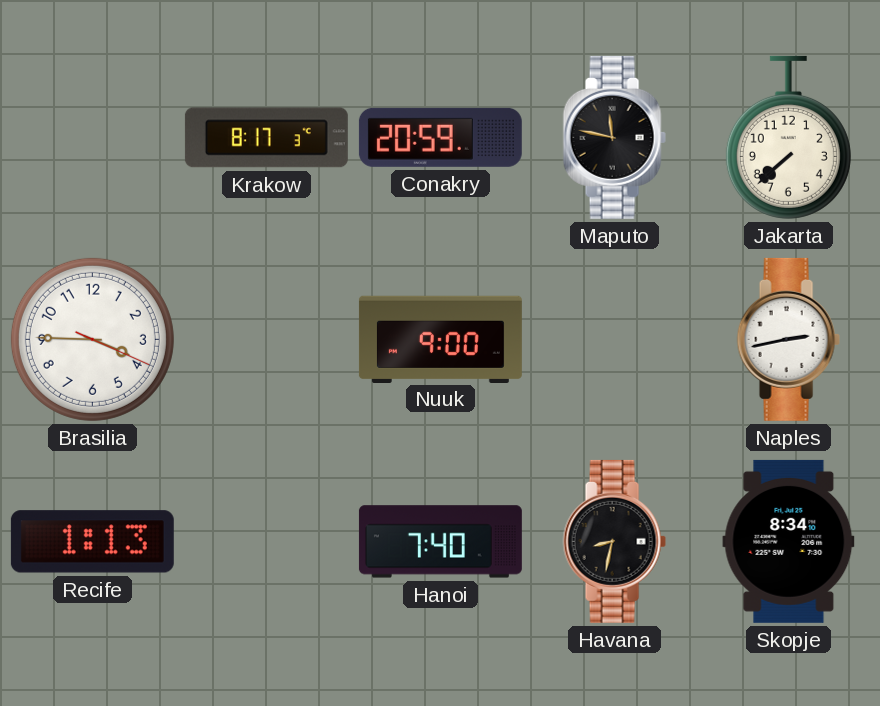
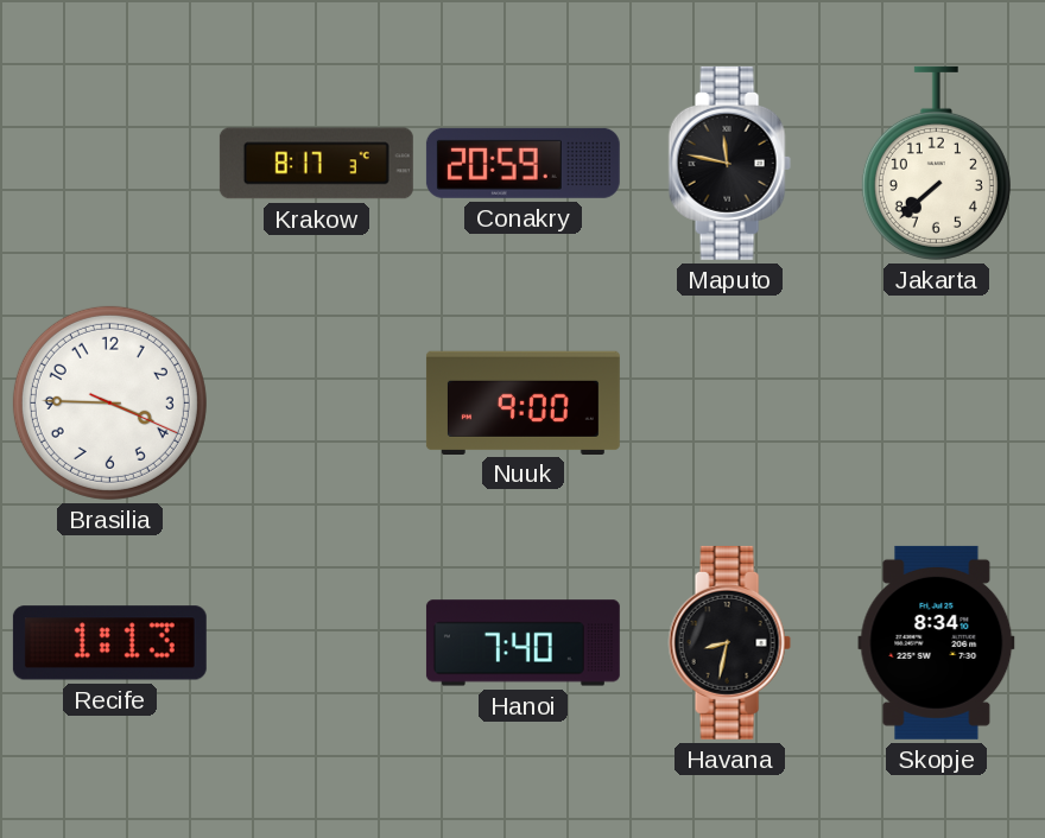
Naples: 2:43 -> none
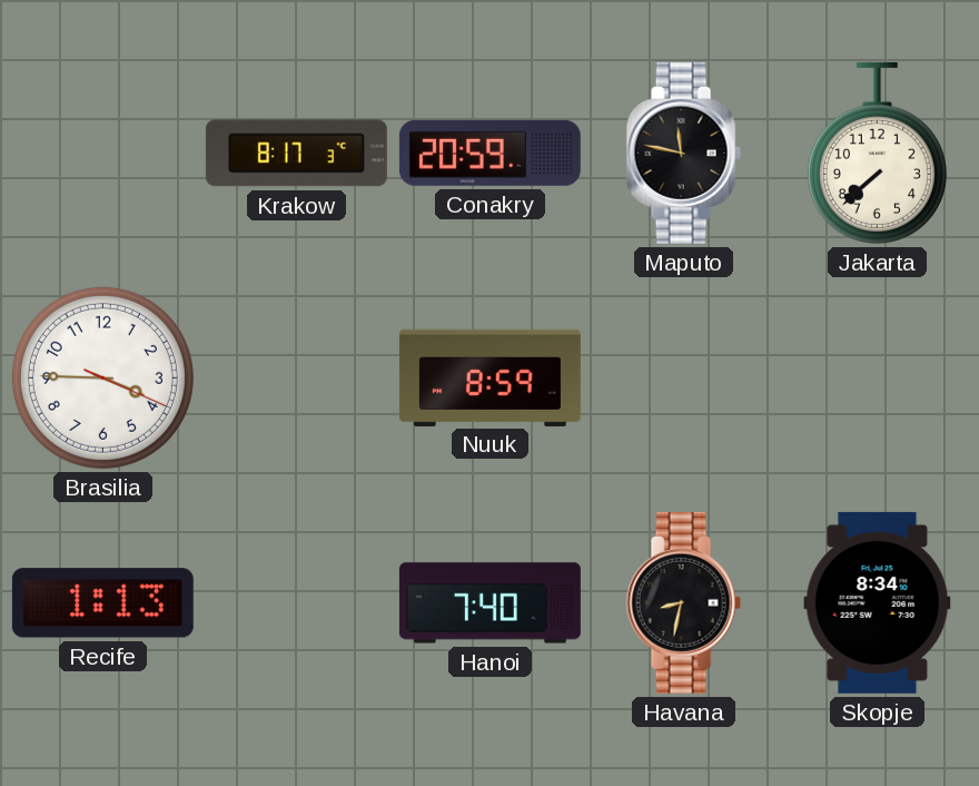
Nuuk: 9:00 -> 8:59
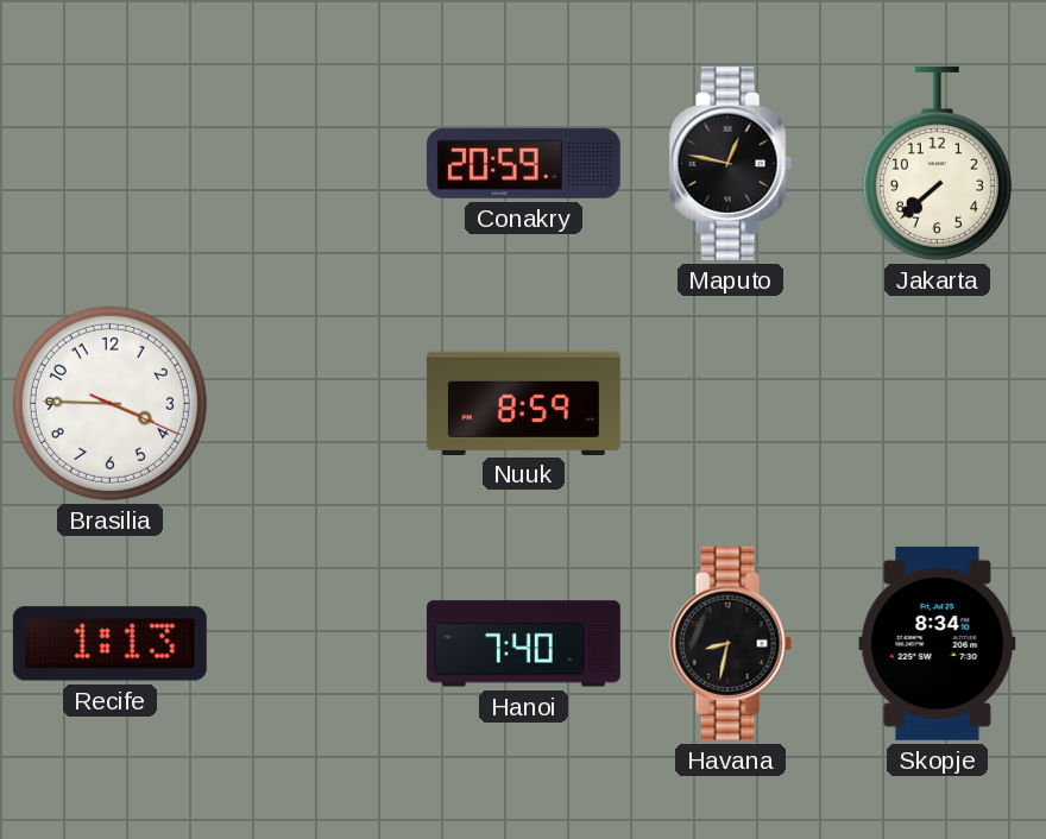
Krakow: 8:17 -> none
Maputo: 11:47 -> 12:47
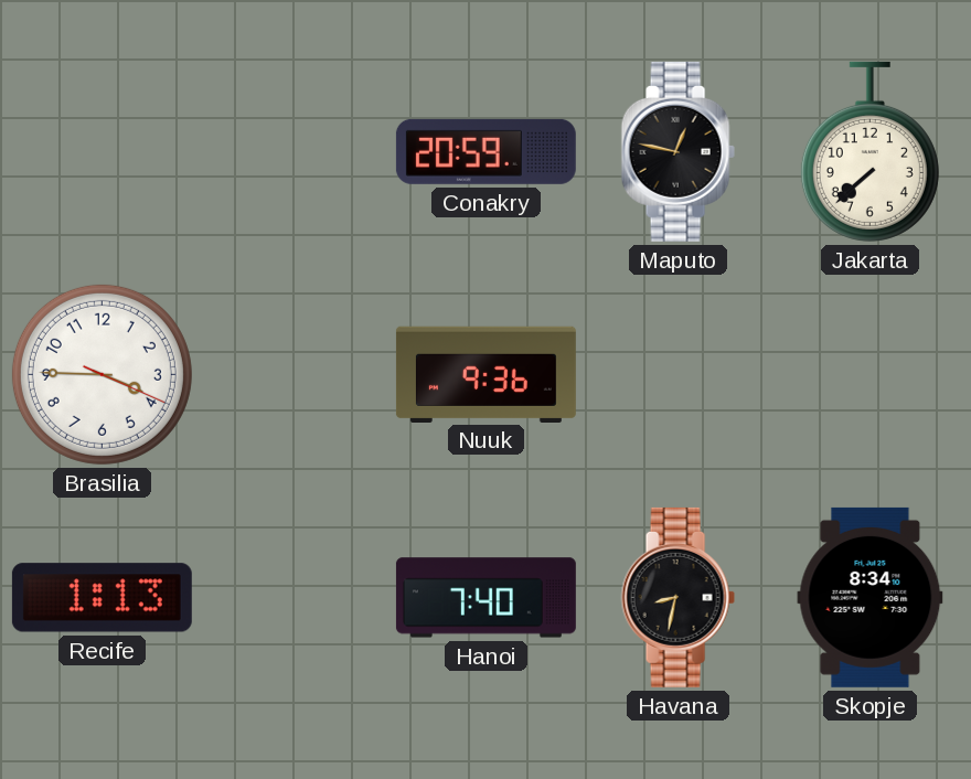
Nuuk: 8:59 -> 9:36
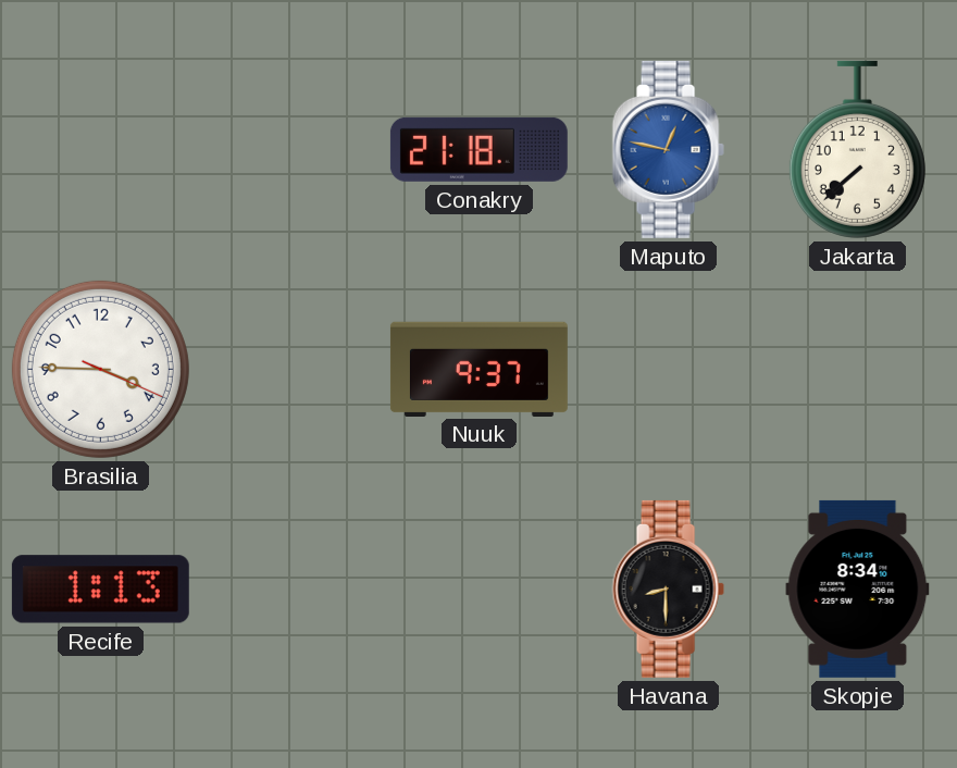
Conakry: 20:59 -> 21:18
Maputo dial: black -> blue
Nuuk: 9:36 -> 9:37
Hanoi: 7:40 -> none
Havana: 8:32 -> 8:30
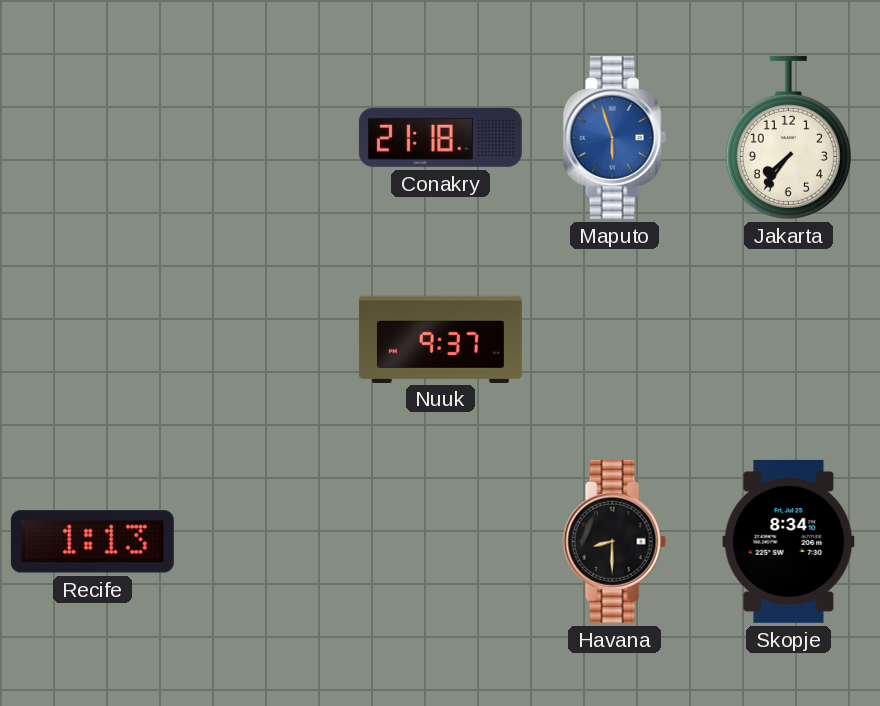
Maputo: 12:47 -> 5:57
Jakarta: 7:38 -> 7:36
Brasilia: 3:45 -> none
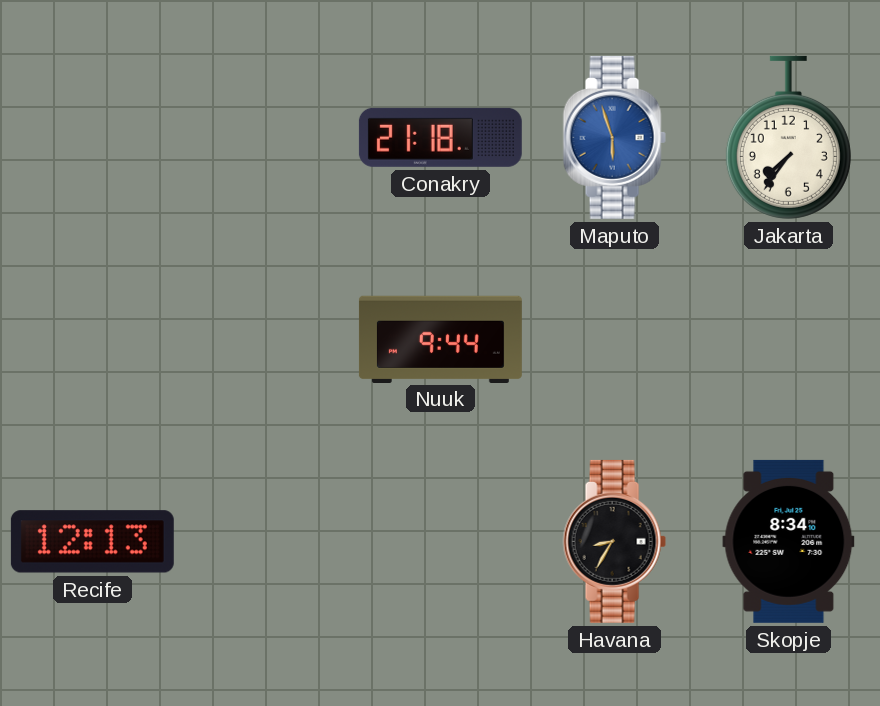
Nuuk: 9:37 -> 9:44
Recife: 1:13 -> 12:13
Havana: 8:30 -> 8:35
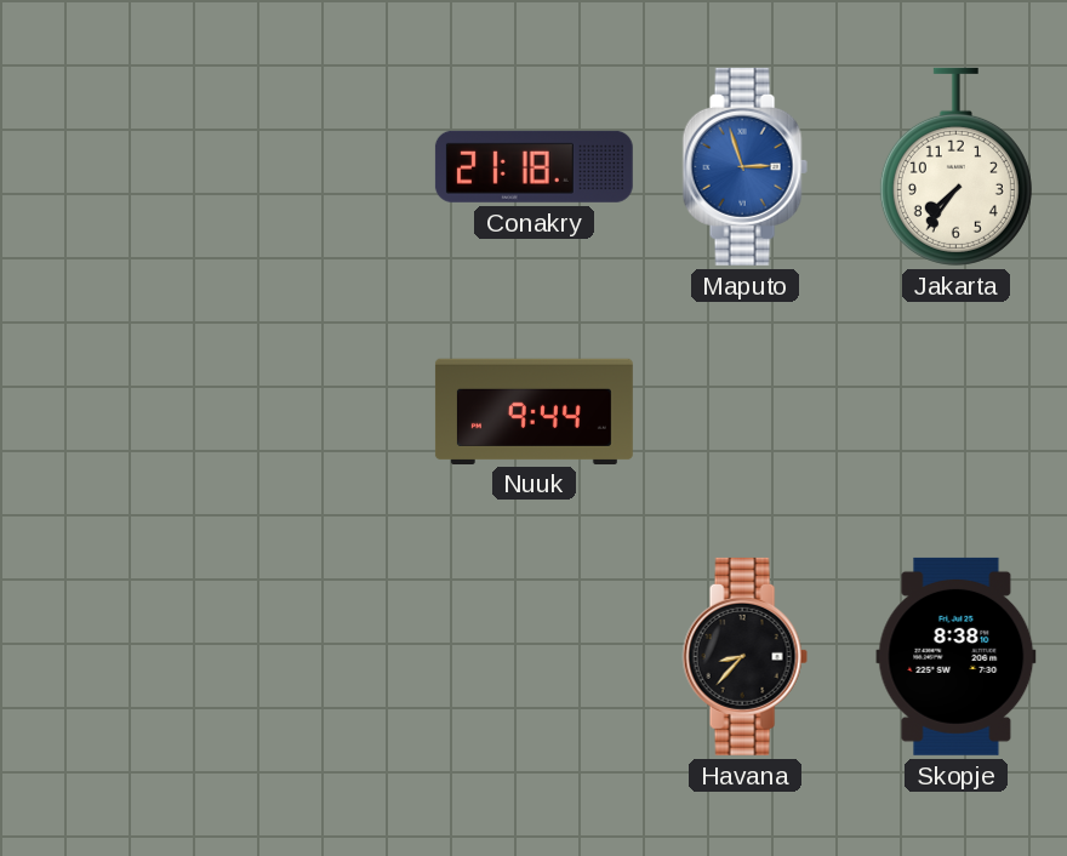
Maputo: 5:57 -> 2:57
Recife: 12:13 -> none
Havana: 8:35 -> 8:37
Skopje: 8:34 -> 8:38
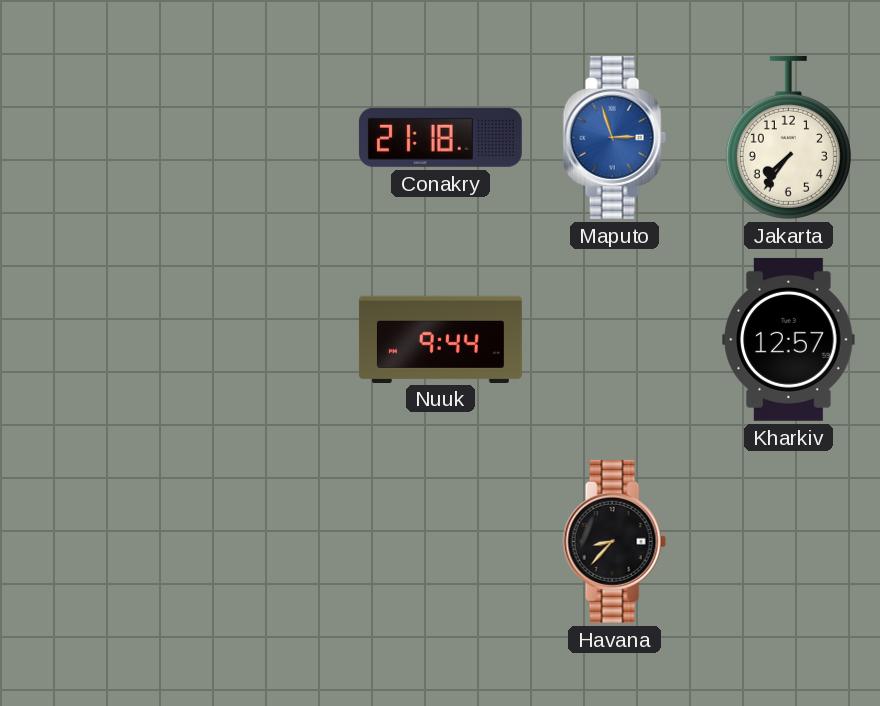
Kharkiv: none -> 12:57
Skopje: 8:38 -> none
